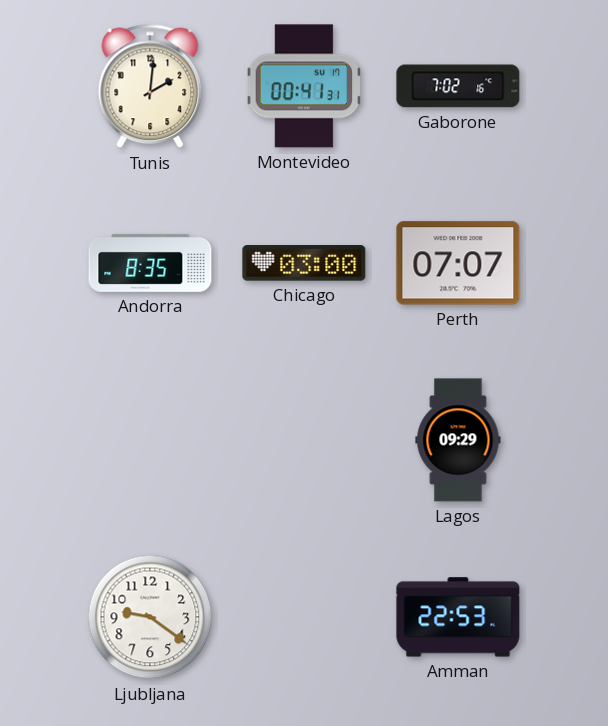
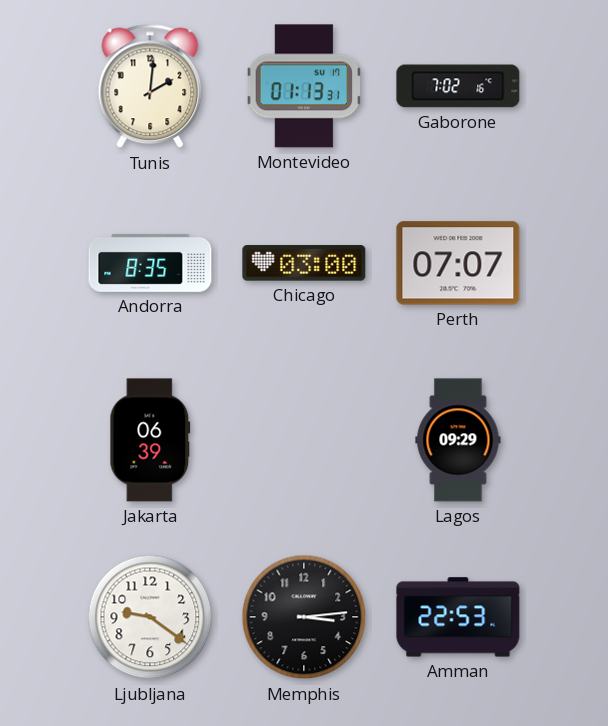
Montevideo: 00:41 -> 01:13
Jakarta: none -> 06:39
Memphis: none -> 3:14
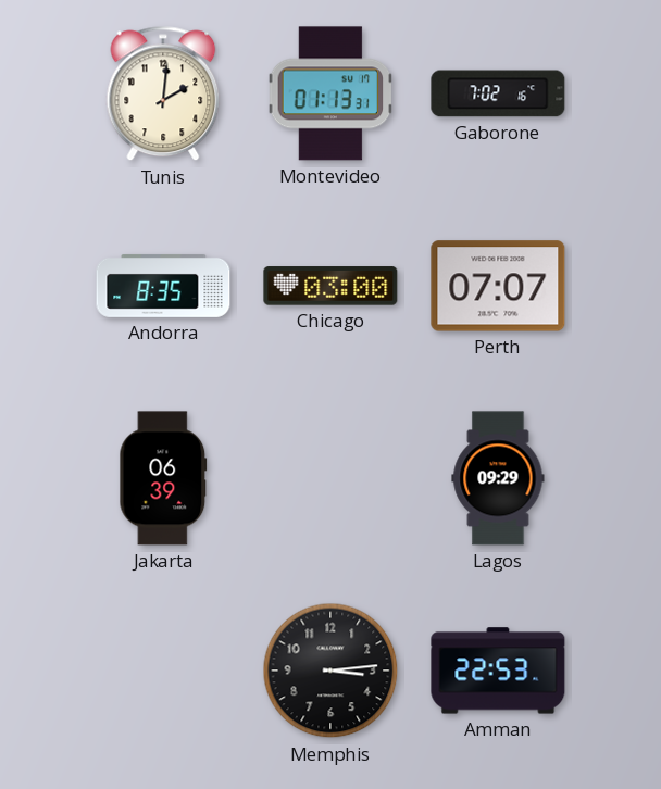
Ljubljana: 9:21 -> none
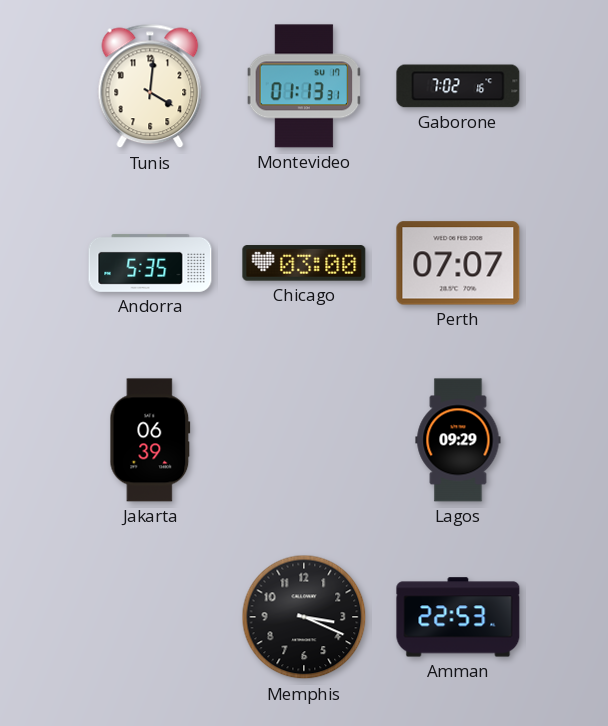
Tunis: 2:01 -> 4:01
Andorra: 8:35 -> 5:35
Memphis: 3:14 -> 3:19
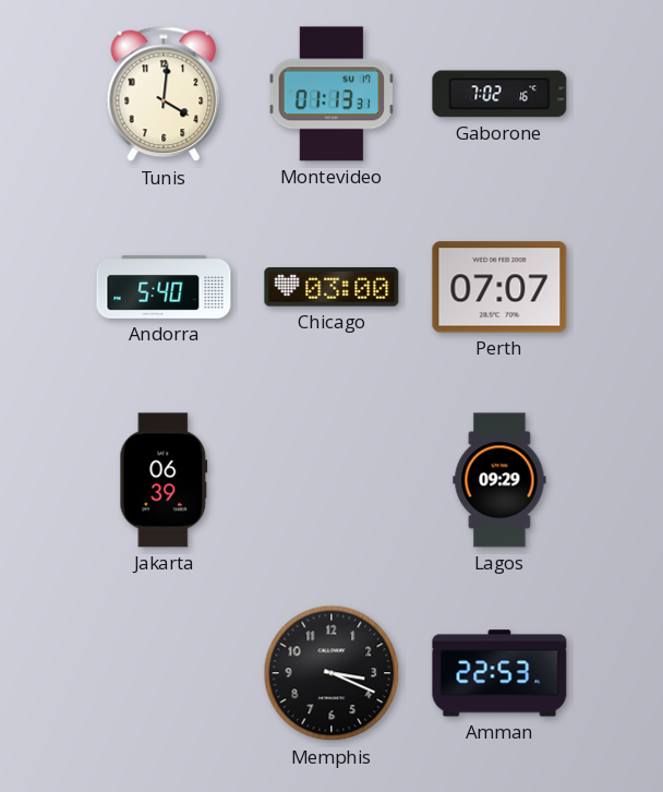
Andorra: 5:35 -> 5:40
